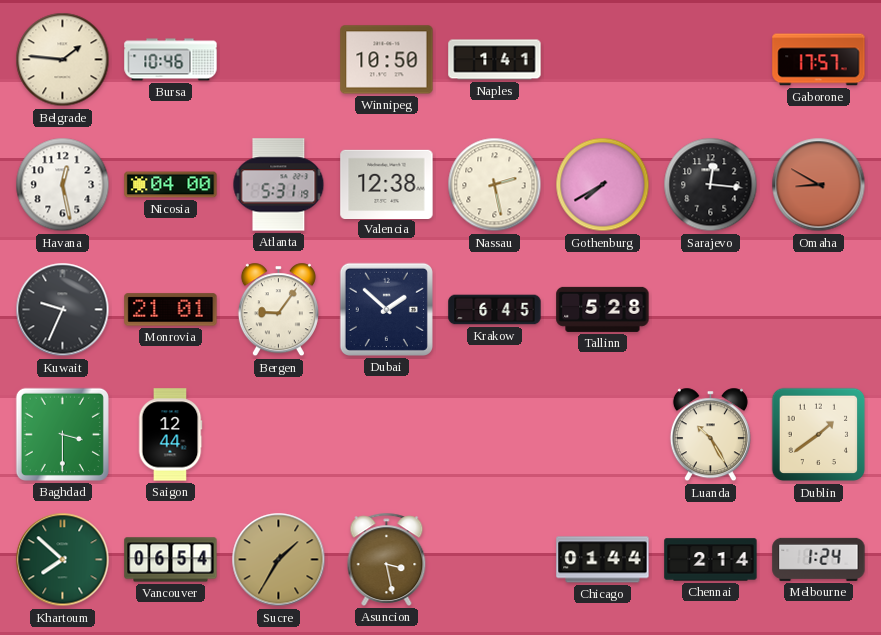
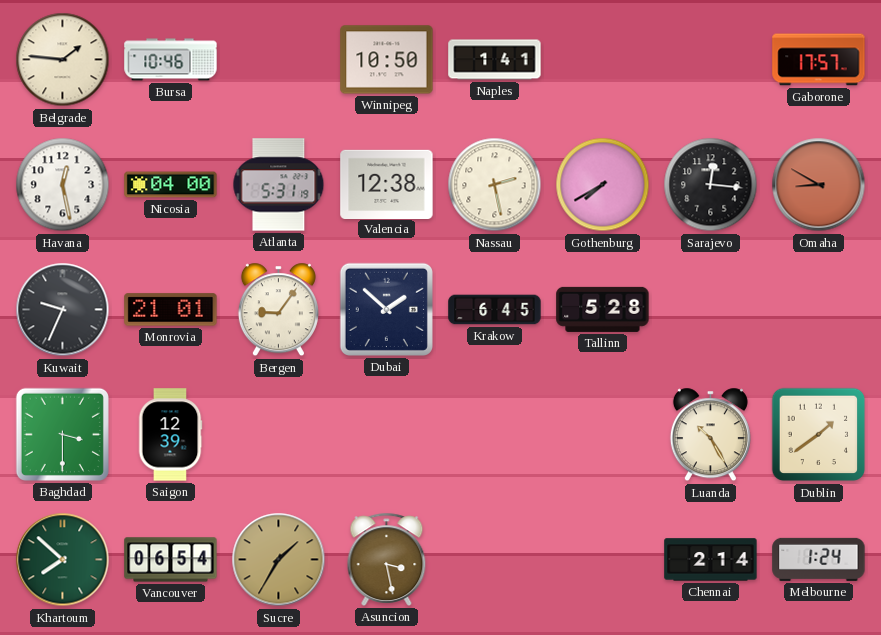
Saigon: 12:44 -> 12:39
Chicago: 01:44 -> none
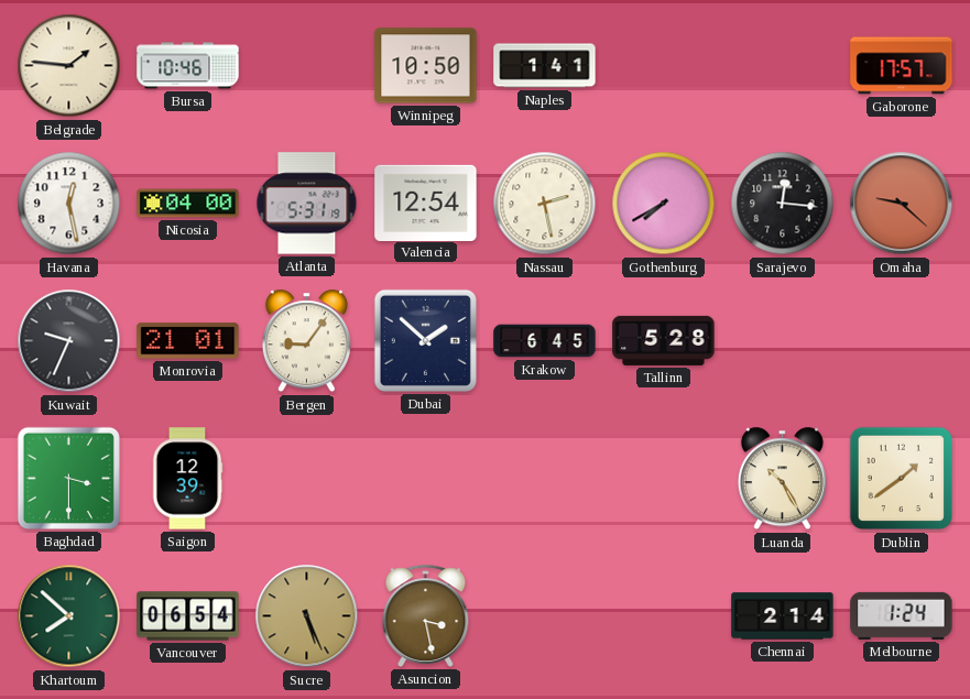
Valencia: 12:38 -> 12:54
Omaha: 8:50 -> 9:22
Sucre: 1:35 -> 5:26
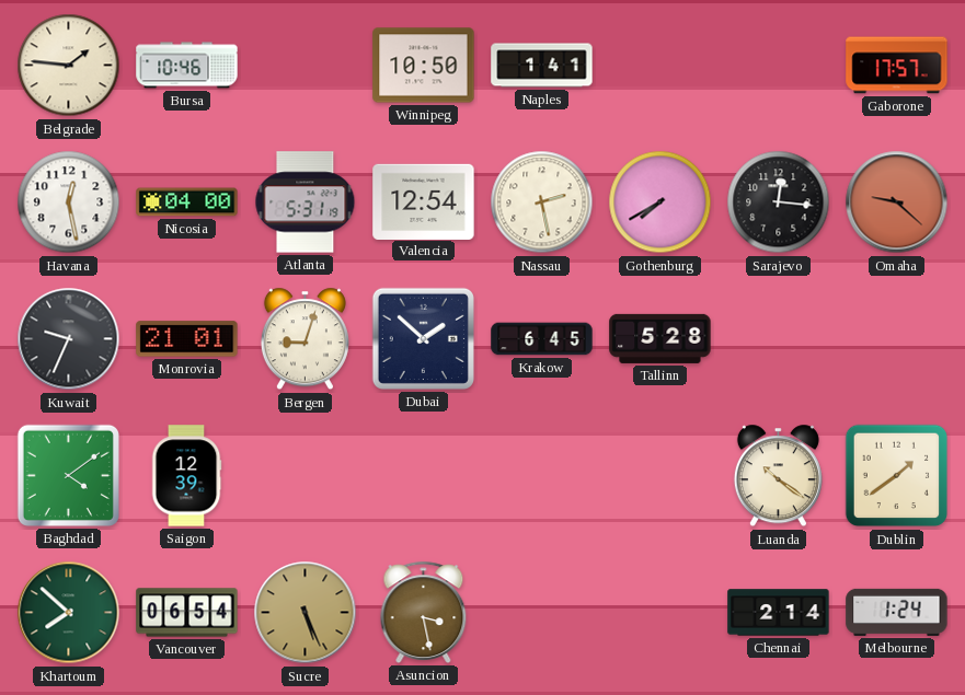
Bergen: 9:06 -> 9:03
Baghdad: 3:30 -> 4:09
Luanda: 10:25 -> 10:21
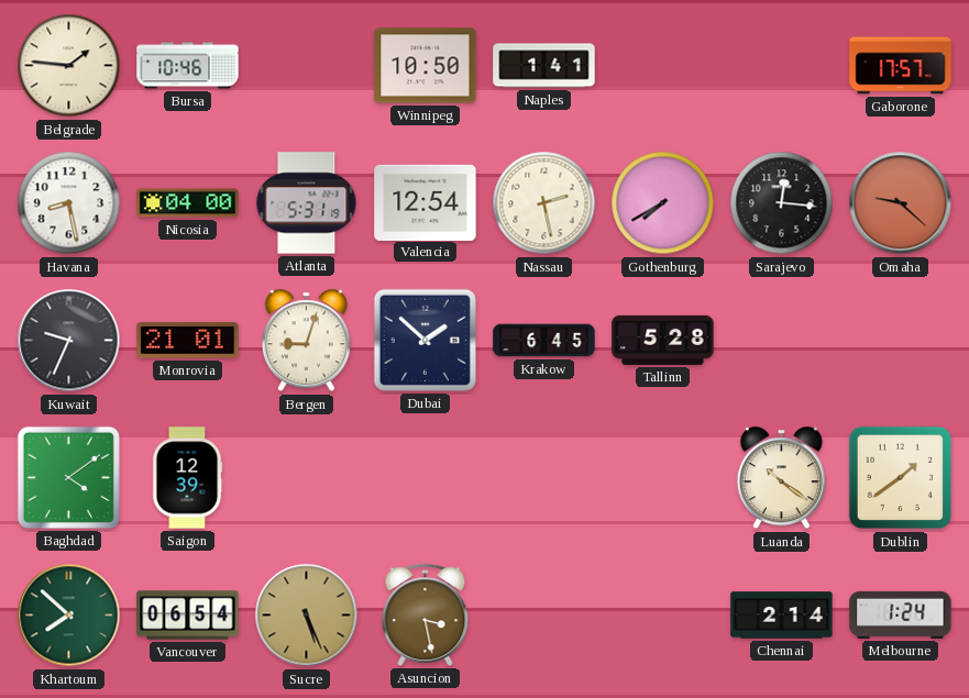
Havana: 12:28 -> 8:28
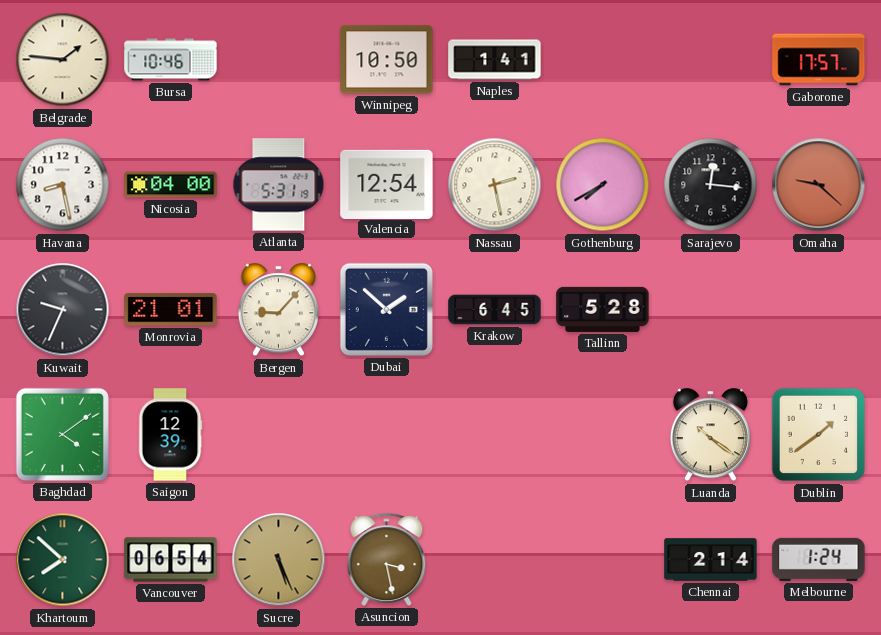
Bergen: 9:03 -> 9:07
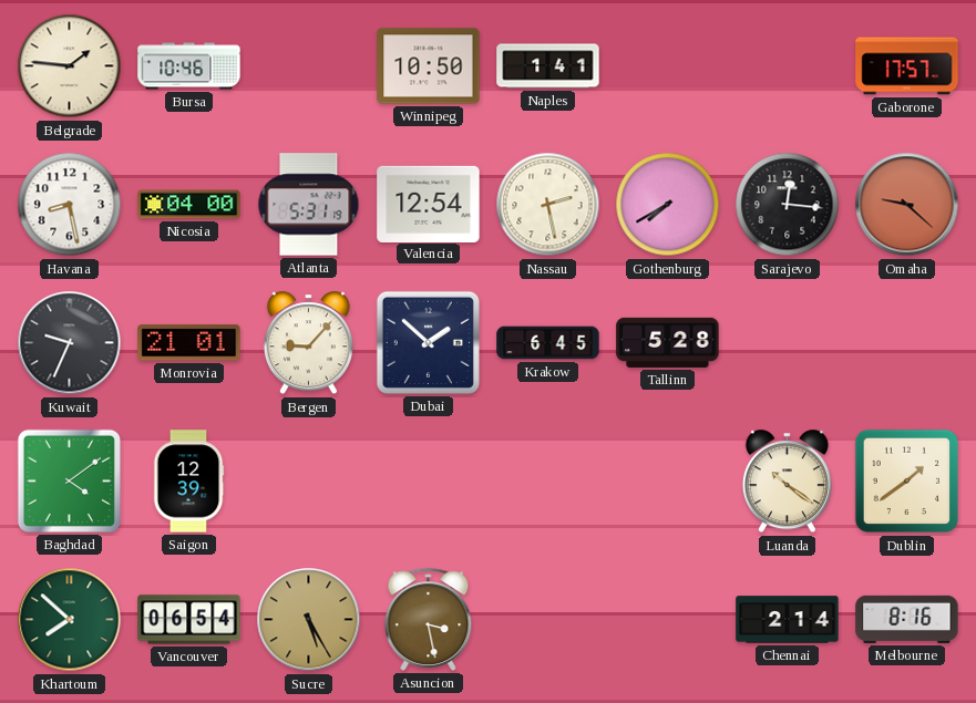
Sucre: 5:26 -> 5:25
Melbourne: 1:24 -> 8:16
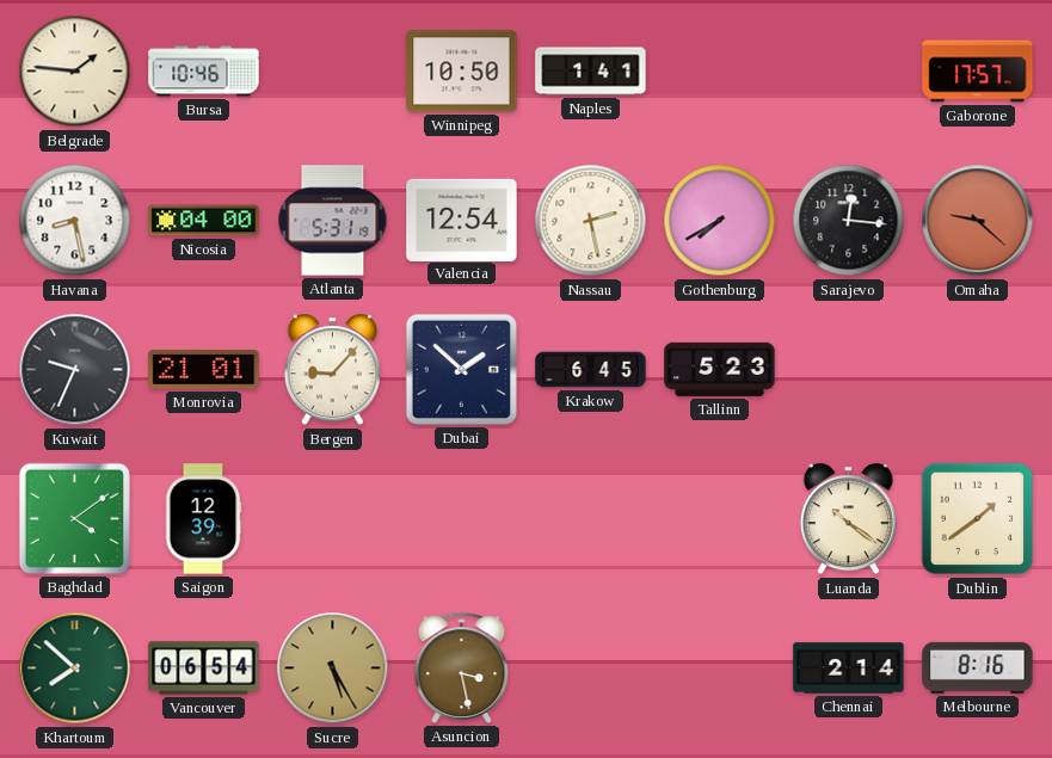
Tallinn: 5:28 -> 5:23
